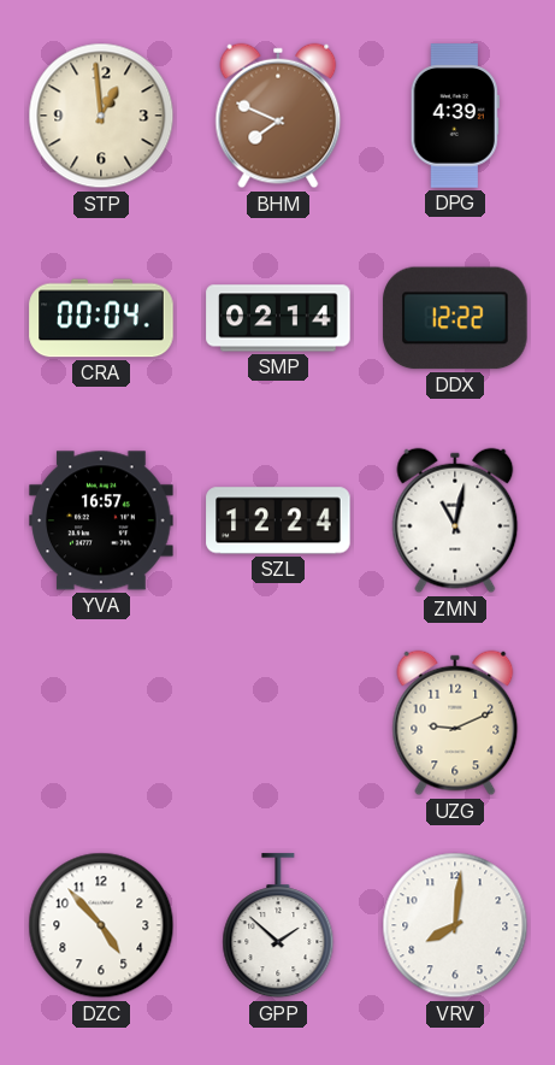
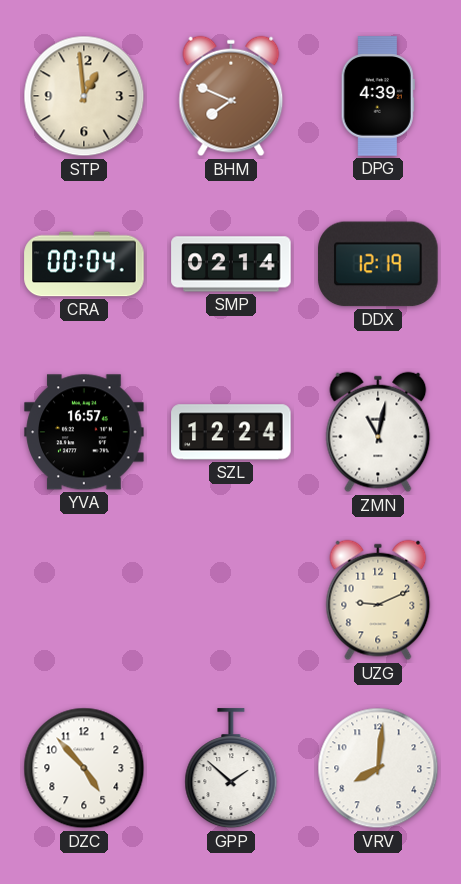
DDX: 12:22 -> 12:19
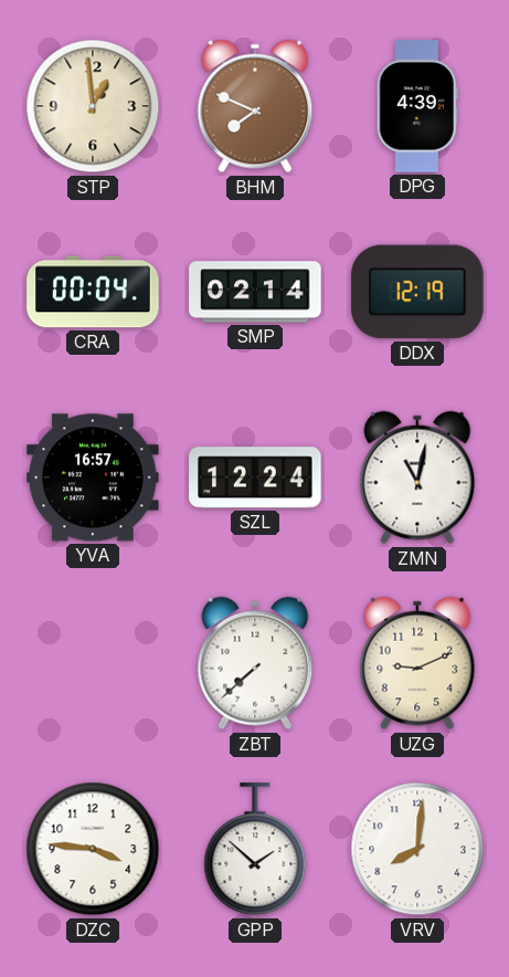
ZBT: none -> 7:38
DZC: 4:53 -> 3:46
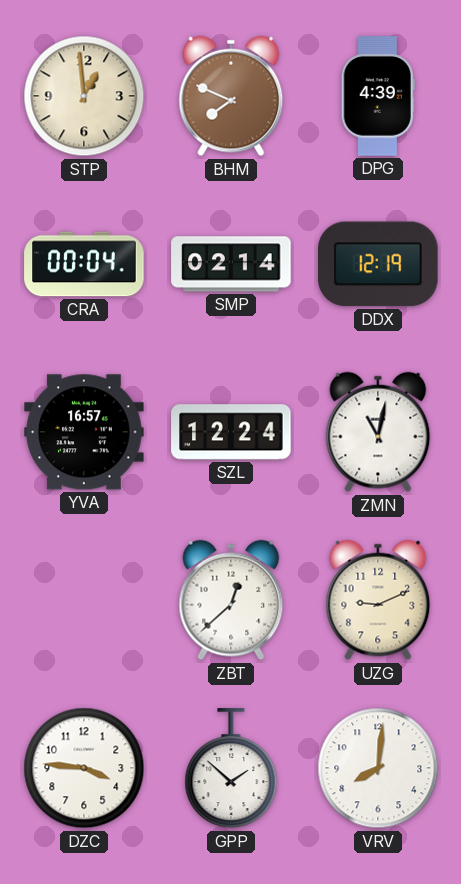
ZBT: 7:38 -> 12:38
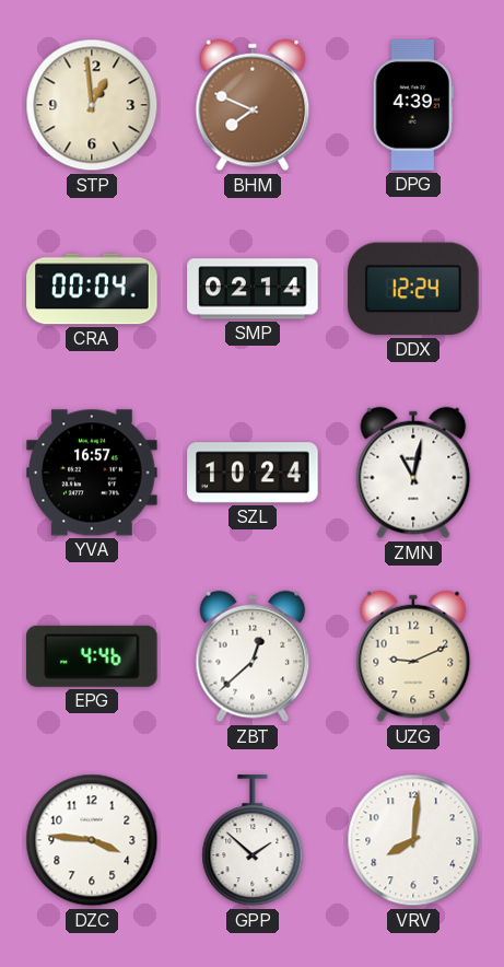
DDX: 12:19 -> 12:24
SZL: 12:24 -> 10:24
EPG: none -> 4:46
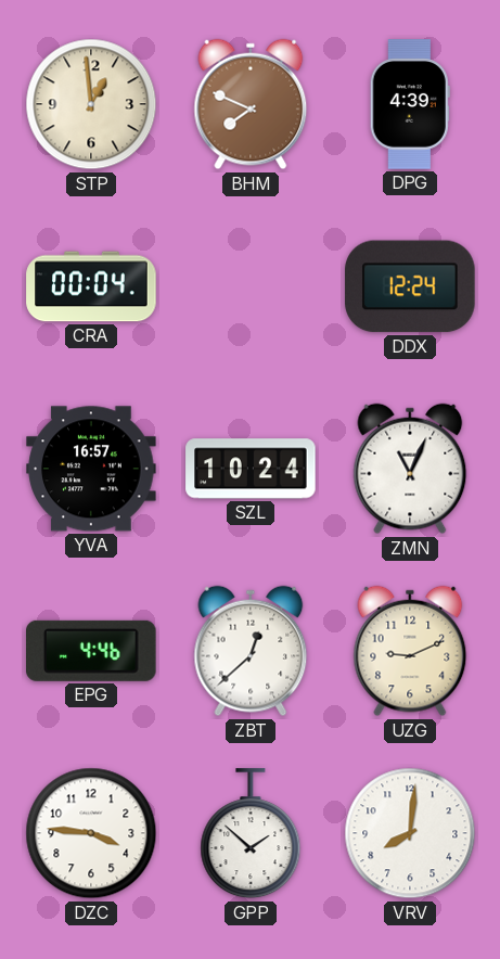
SMP: 02:14 -> none
ZMN: 11:02 -> 11:04
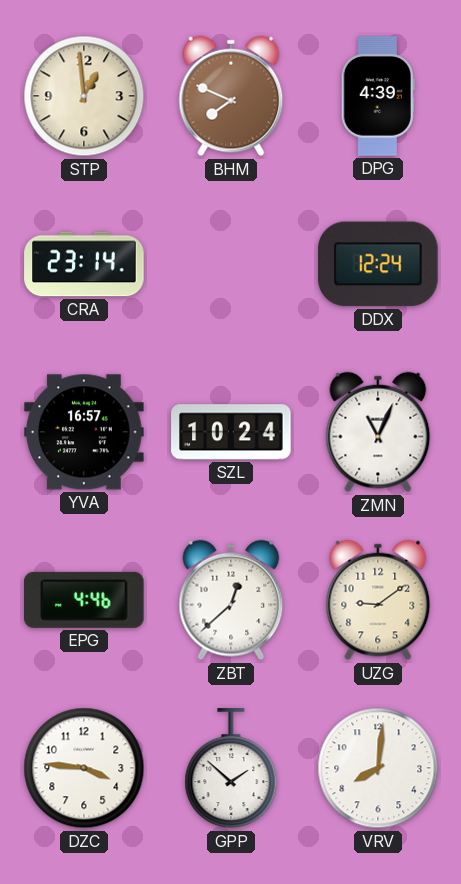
CRA: 00:04 -> 23:14
UZG: 9:11 -> 9:09
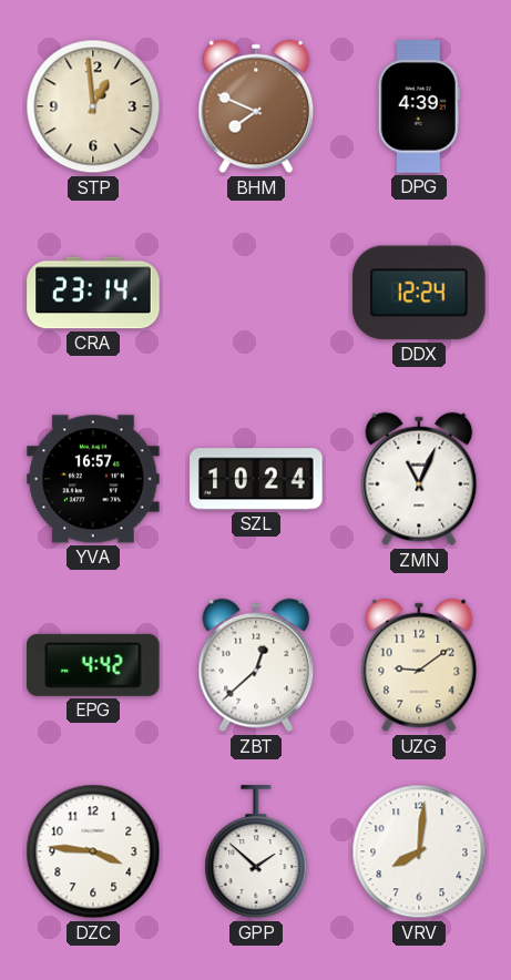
EPG: 4:46 -> 4:42
